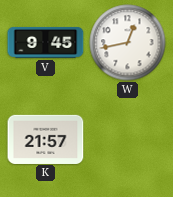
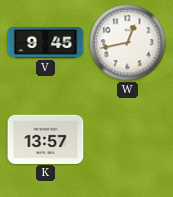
K: 21:57 -> 13:57
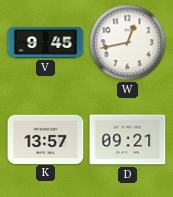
D: none -> 09:21
